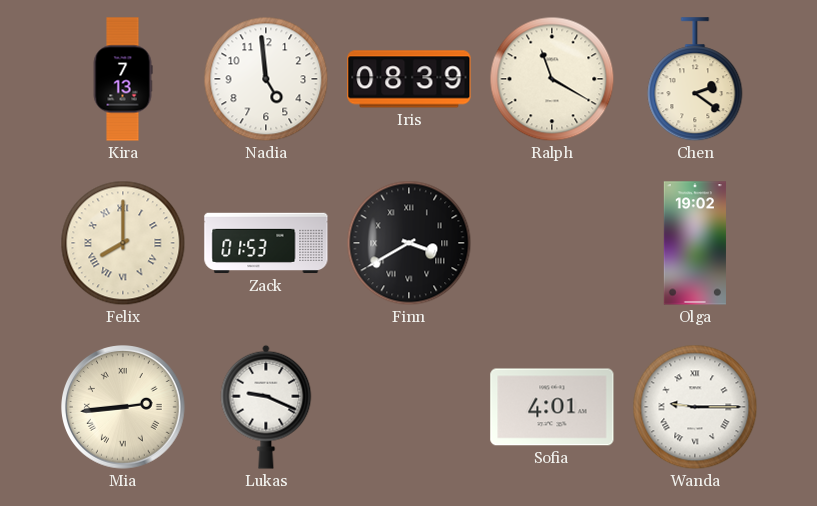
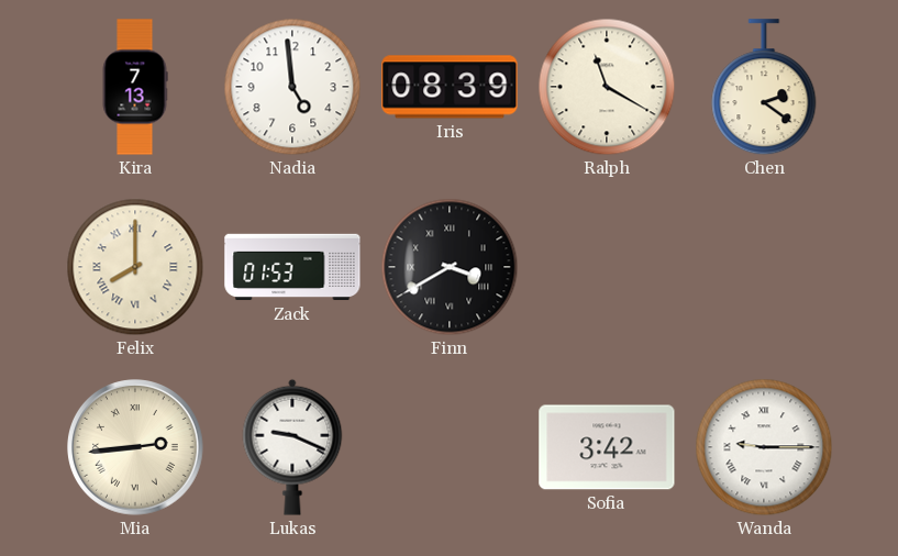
Olga: 19:02 -> none
Sofia: 4:01 -> 3:42
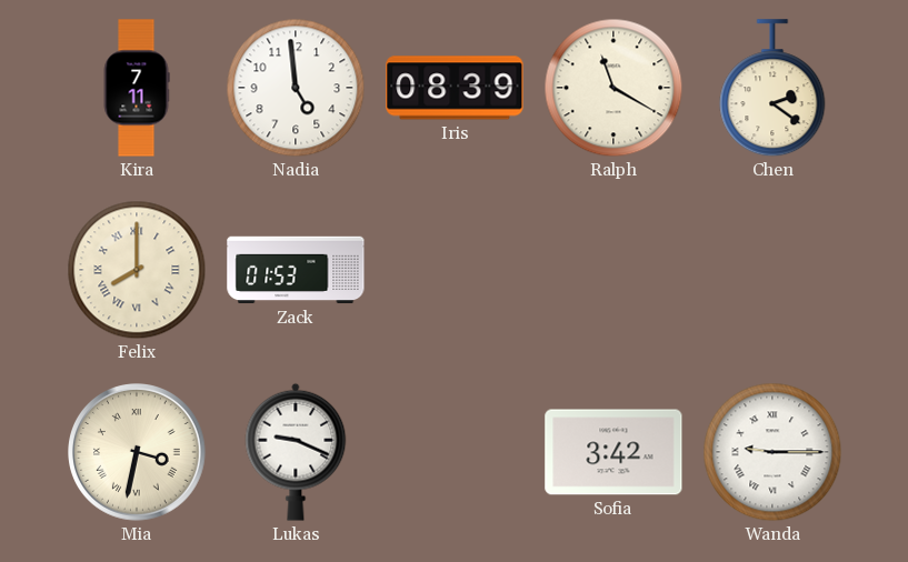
Kira: 7:13 -> 7:11
Finn: 3:40 -> none
Mia: 2:44 -> 3:32
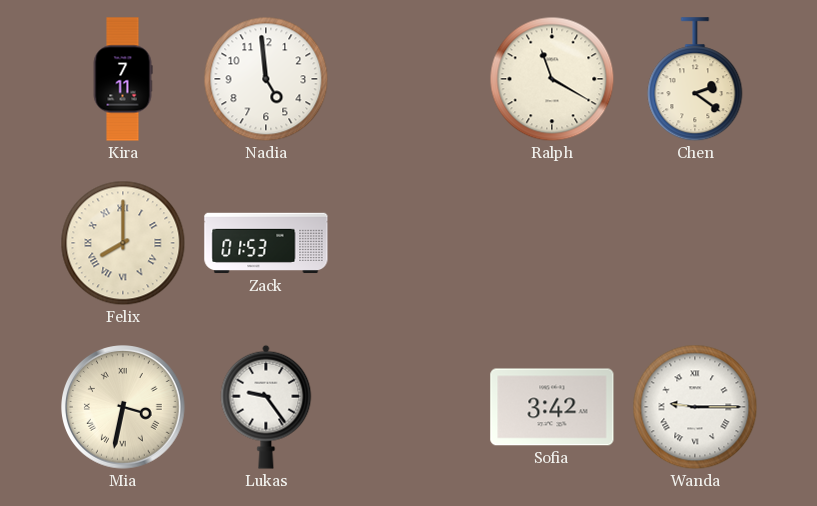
Iris: 08:39 -> none
Lukas: 9:19 -> 9:24
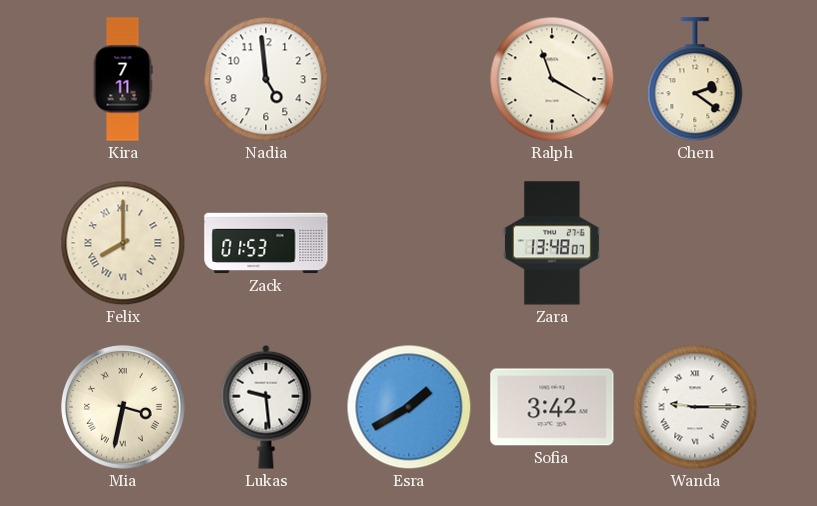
Zara: none -> 13:48
Lukas: 9:24 -> 9:29
Esra: none -> 1:40
